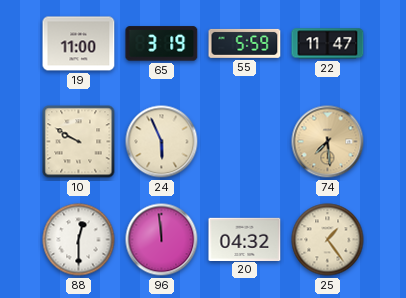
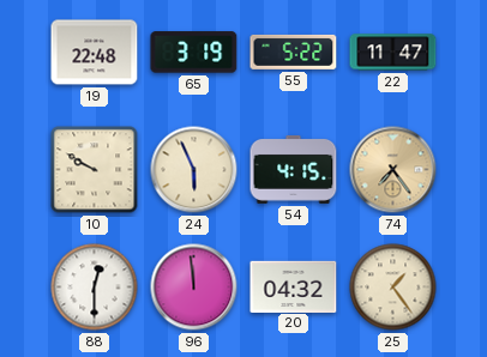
19: 11:00 -> 22:48
55: 5:59 -> 5:22
54: none -> 4:15
74: 7:29 -> 7:24
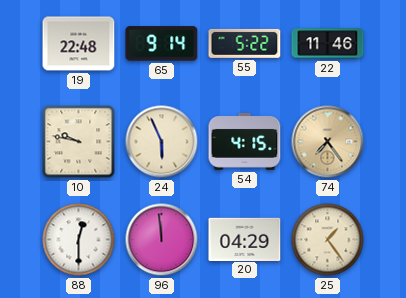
65: 3:19 -> 9:14
22: 11:47 -> 11:46
10: 9:50 -> 9:47
20: 04:32 -> 04:29
